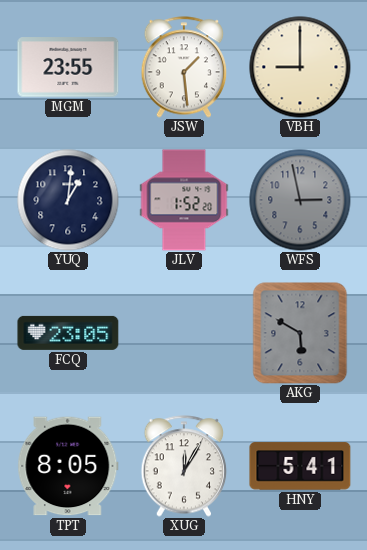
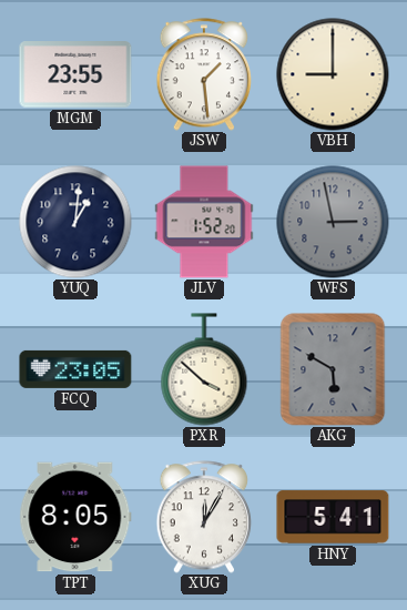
PXR: none -> 3:52
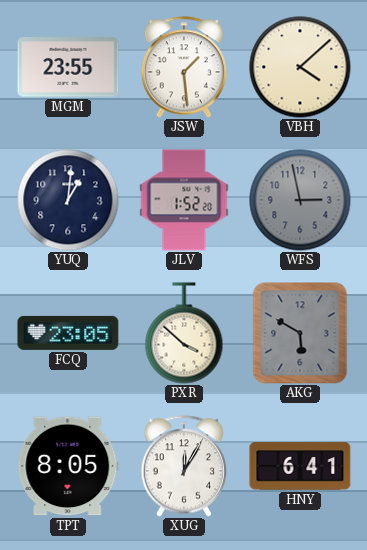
VBH: 9:00 -> 4:08
HNY: 5:41 -> 6:41
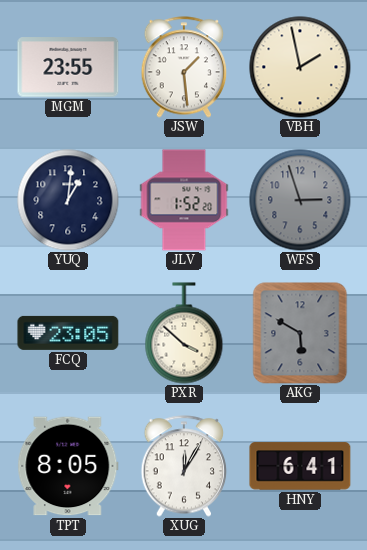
VBH: 4:08 -> 1:58
WFS: 2:58 -> 2:57
